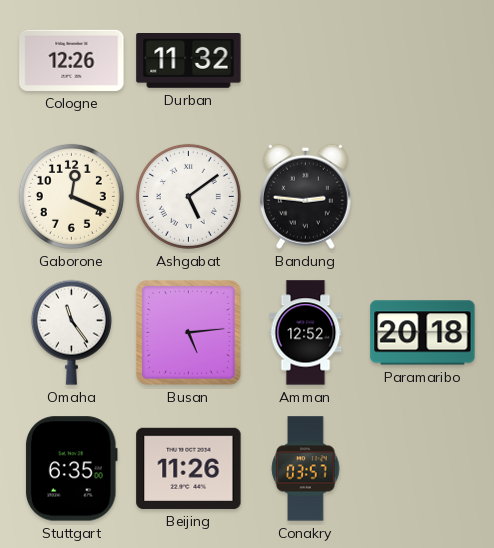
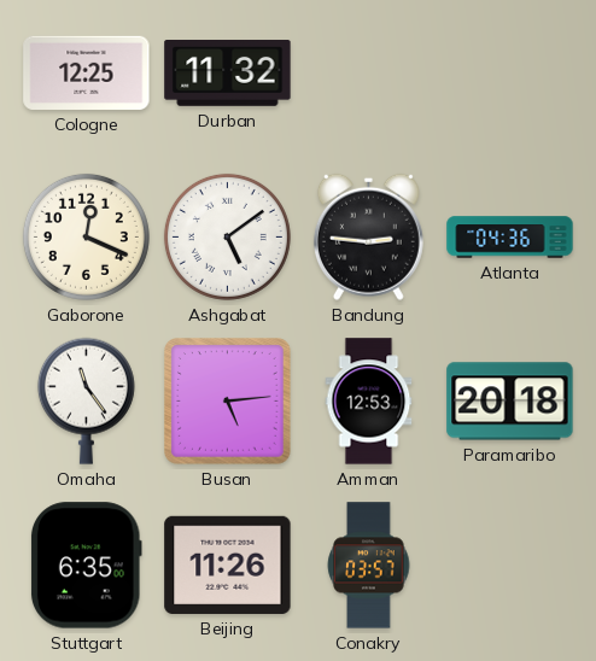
Cologne: 12:26 -> 12:25
Atlanta: none -> 04:36
Amman: 12:52 -> 12:53
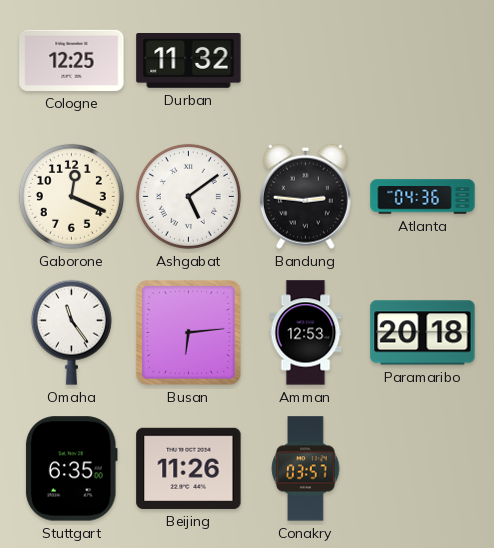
Busan: 5:14 -> 6:14
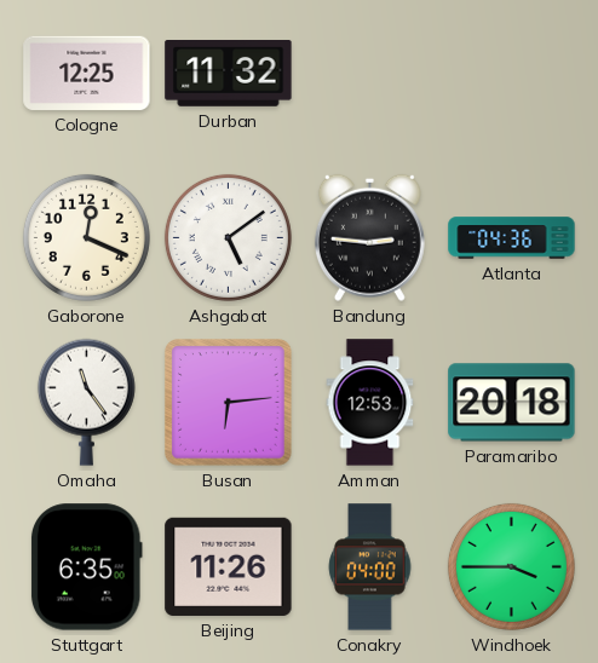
Conakry: 03:57 -> 04:00
Windhoek: none -> 3:45
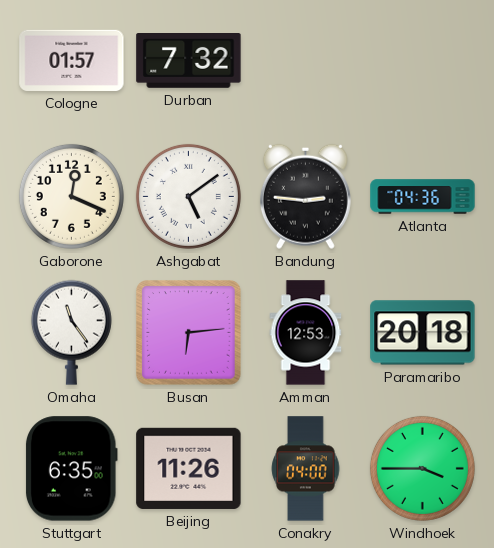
Cologne: 12:25 -> 01:57
Durban: 11:32 -> 7:32
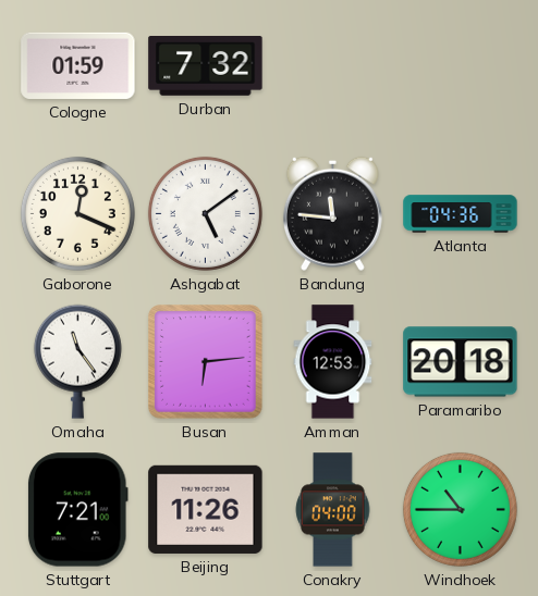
Cologne: 01:57 -> 01:59
Bandung: 2:46 -> 11:46
Stuttgart: 6:35 -> 7:21
Windhoek: 3:45 -> 10:45
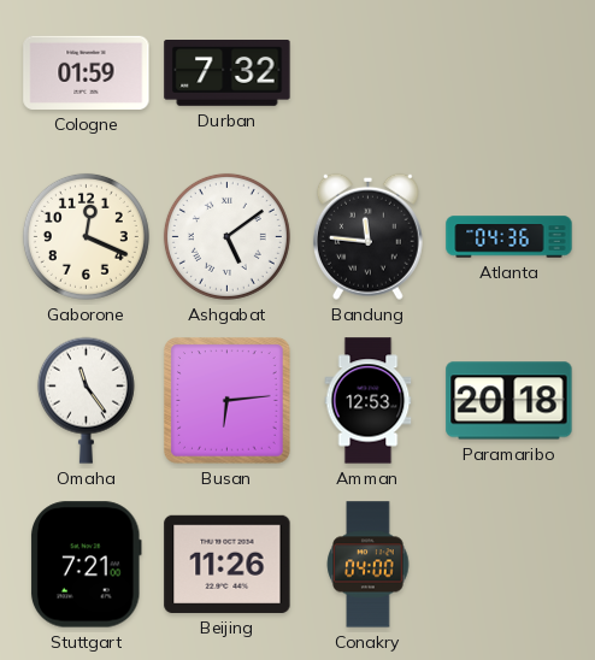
Windhoek: 10:45 -> none
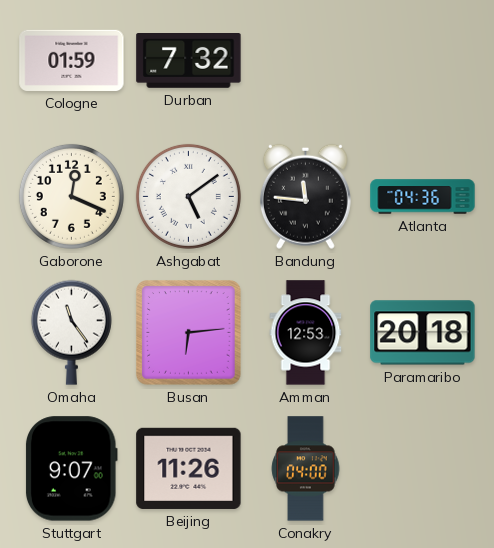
Stuttgart: 7:21 -> 9:07
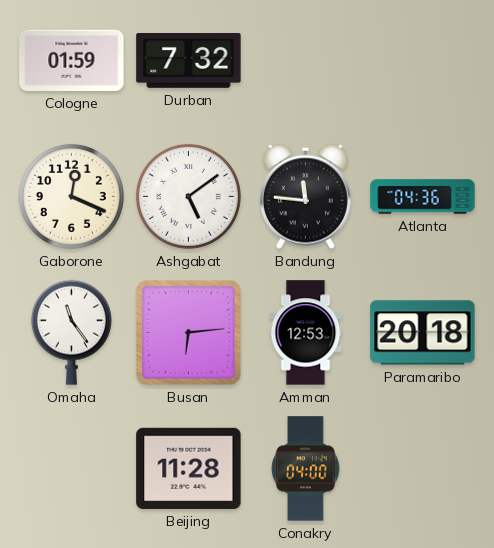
Stuttgart: 9:07 -> none
Beijing: 11:26 -> 11:28
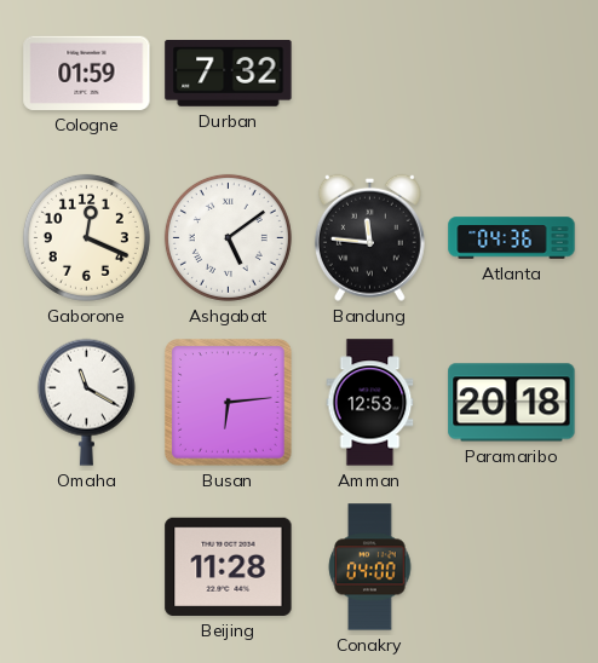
Omaha: 11:24 -> 11:20
